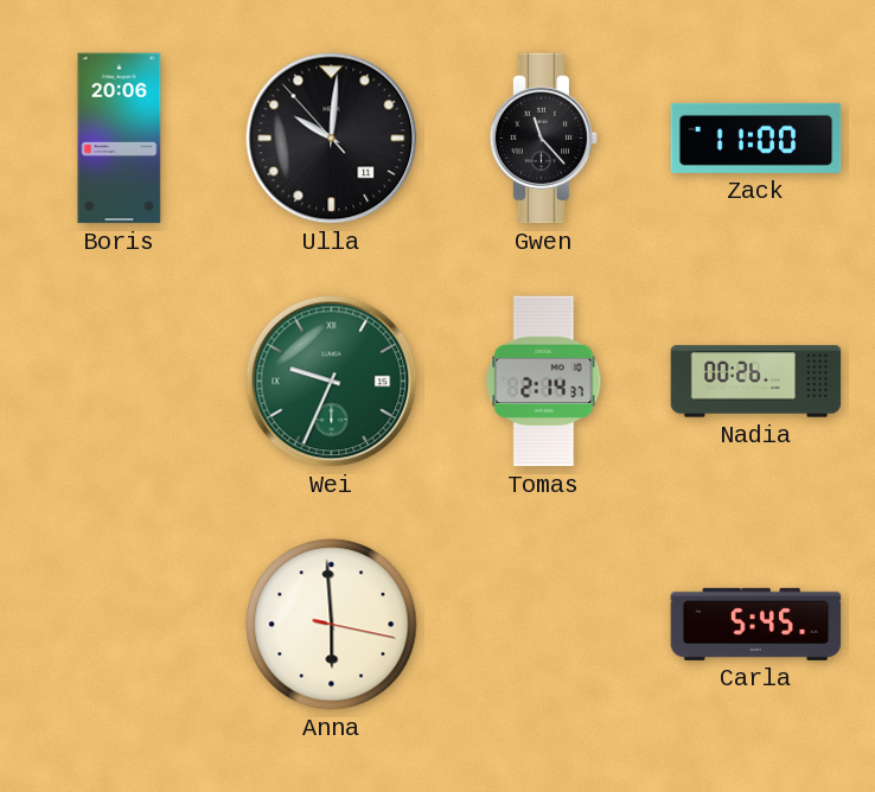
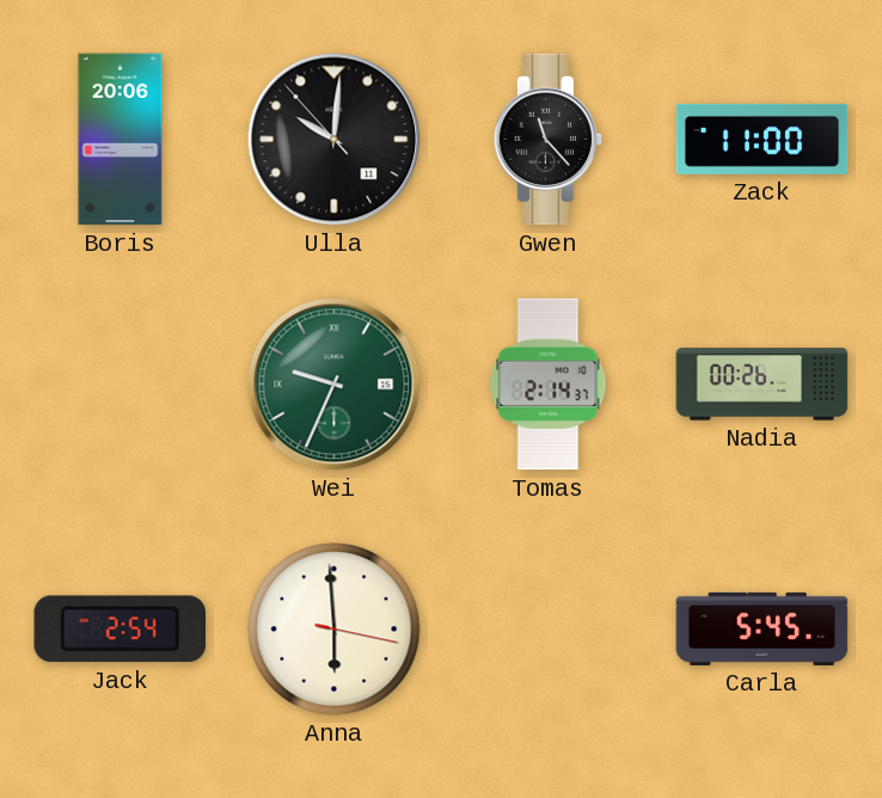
Jack: none -> 2:54
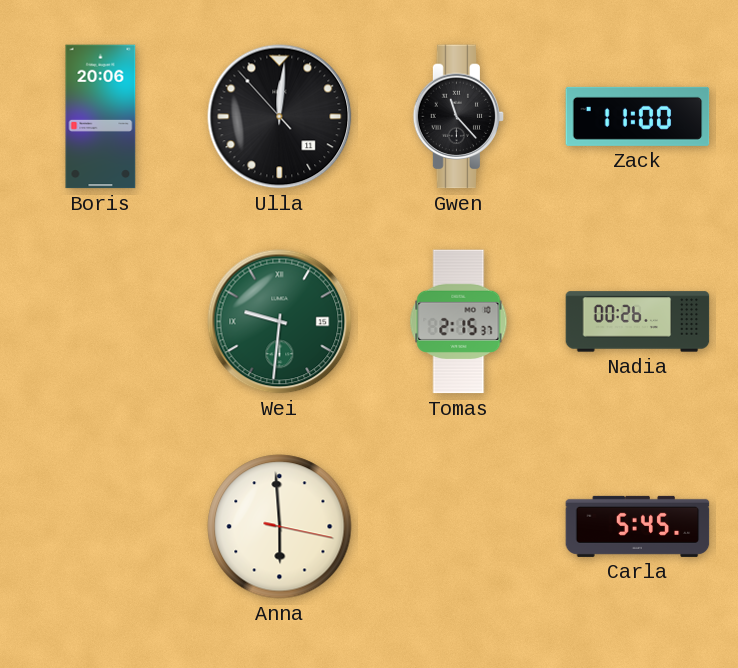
Ulla: 10:00 -> 12:00
Wei: 9:34 -> 9:31
Tomas: 2:14 -> 2:15
Jack: 2:54 -> none
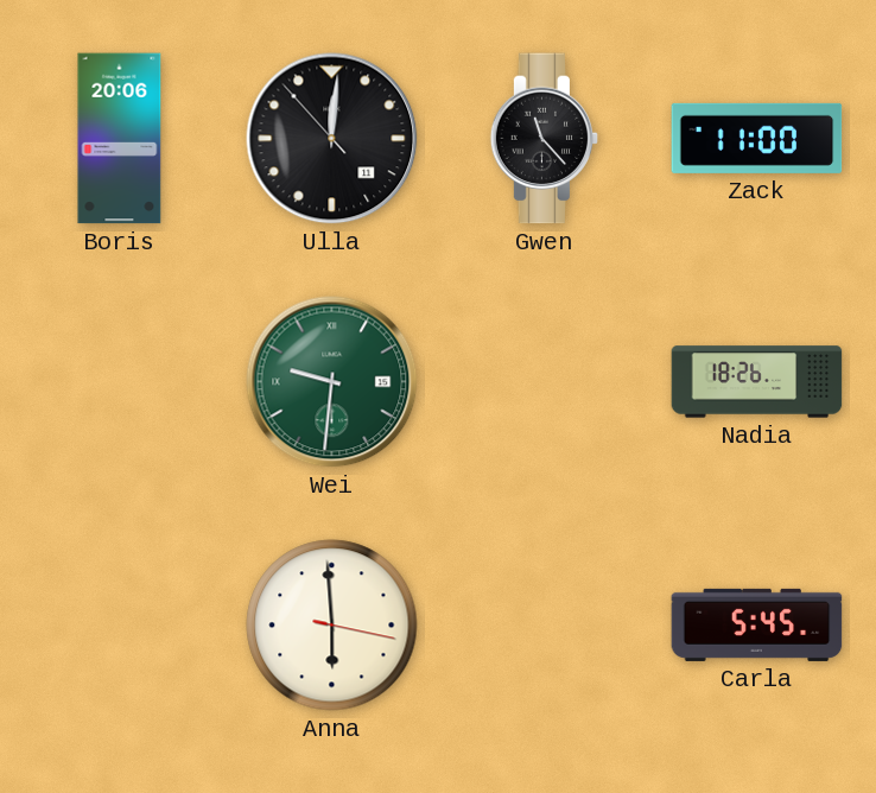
Tomas: 2:15 -> none
Nadia: 00:26 -> 18:26
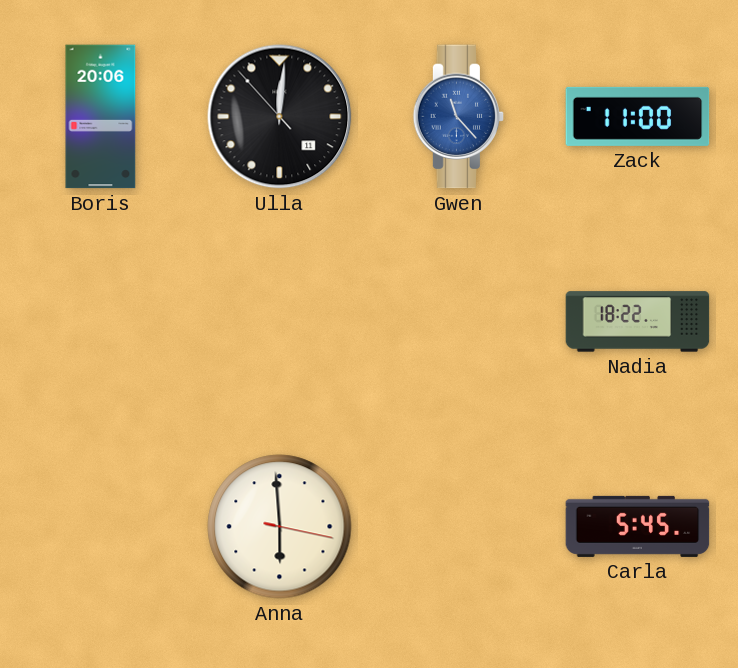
Gwen dial: black -> blue
Wei: 9:31 -> none
Nadia: 18:26 -> 18:22
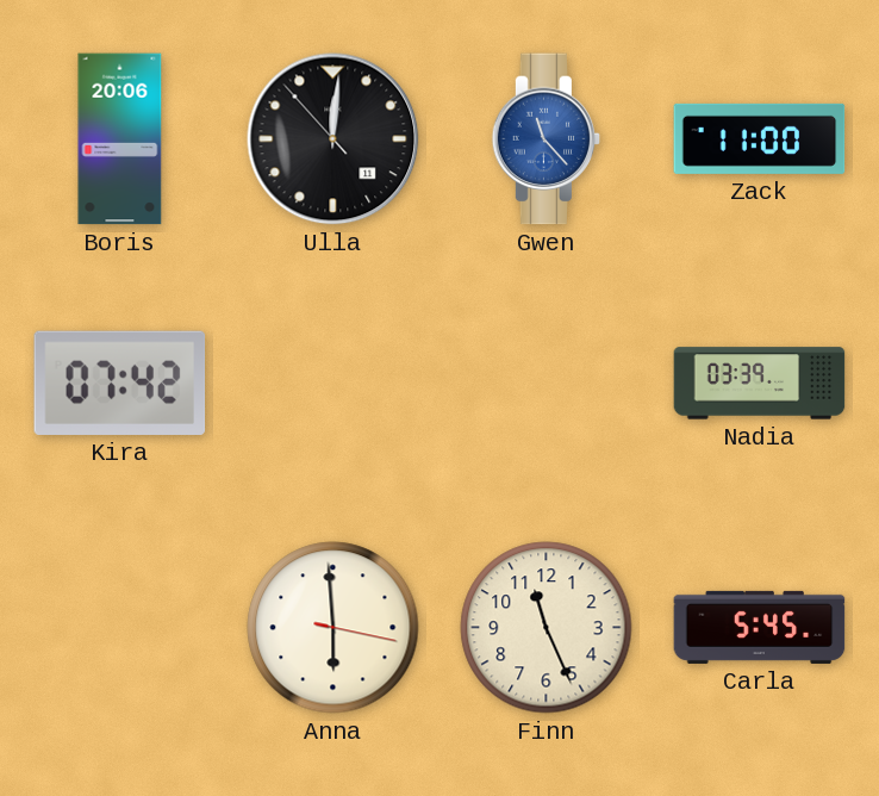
Kira: none -> 07:42
Nadia: 18:22 -> 03:39
Finn: none -> 11:26
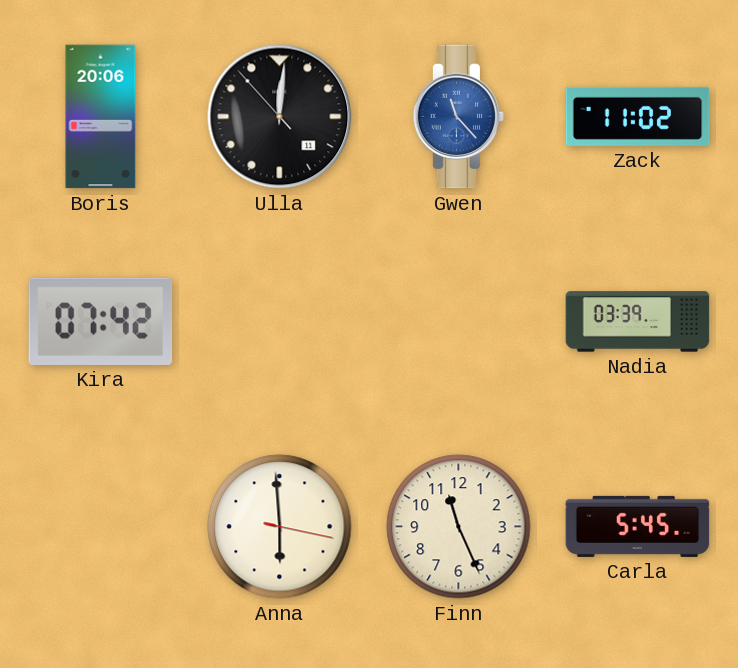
Zack: 11:00 -> 11:02
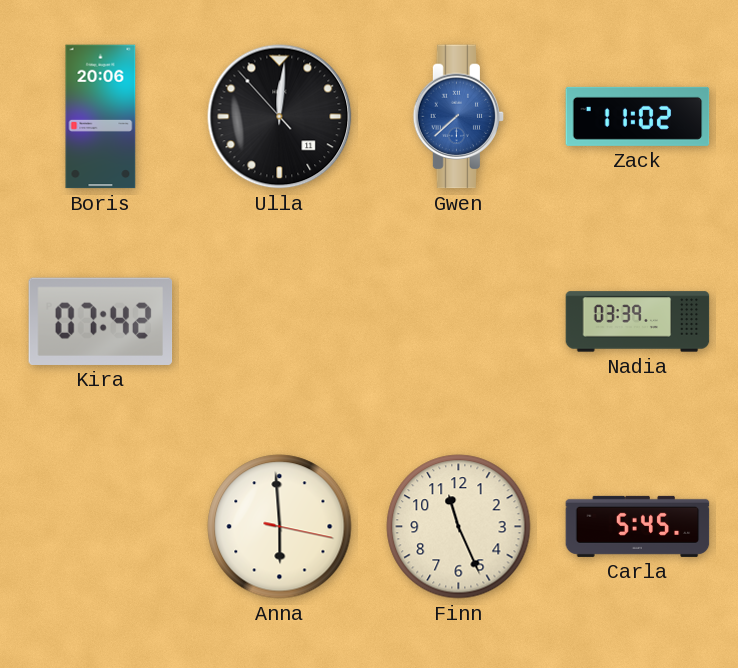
Gwen: 11:23 -> 7:38
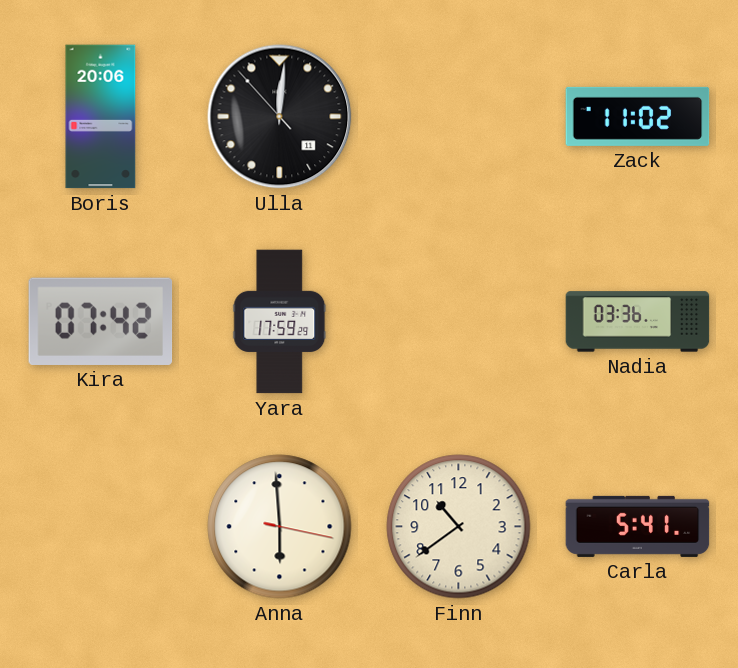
Gwen: 7:38 -> none
Yara: none -> 17:59
Nadia: 03:39 -> 03:36
Finn: 11:26 -> 10:39
Carla: 5:45 -> 5:41
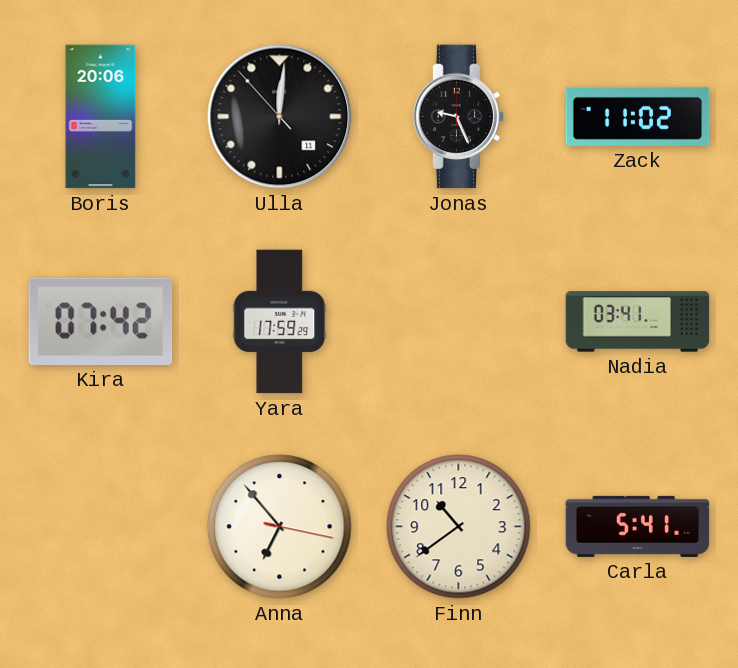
Jonas: none -> 9:26
Nadia: 03:36 -> 03:41
Anna: 5:59 -> 6:53
